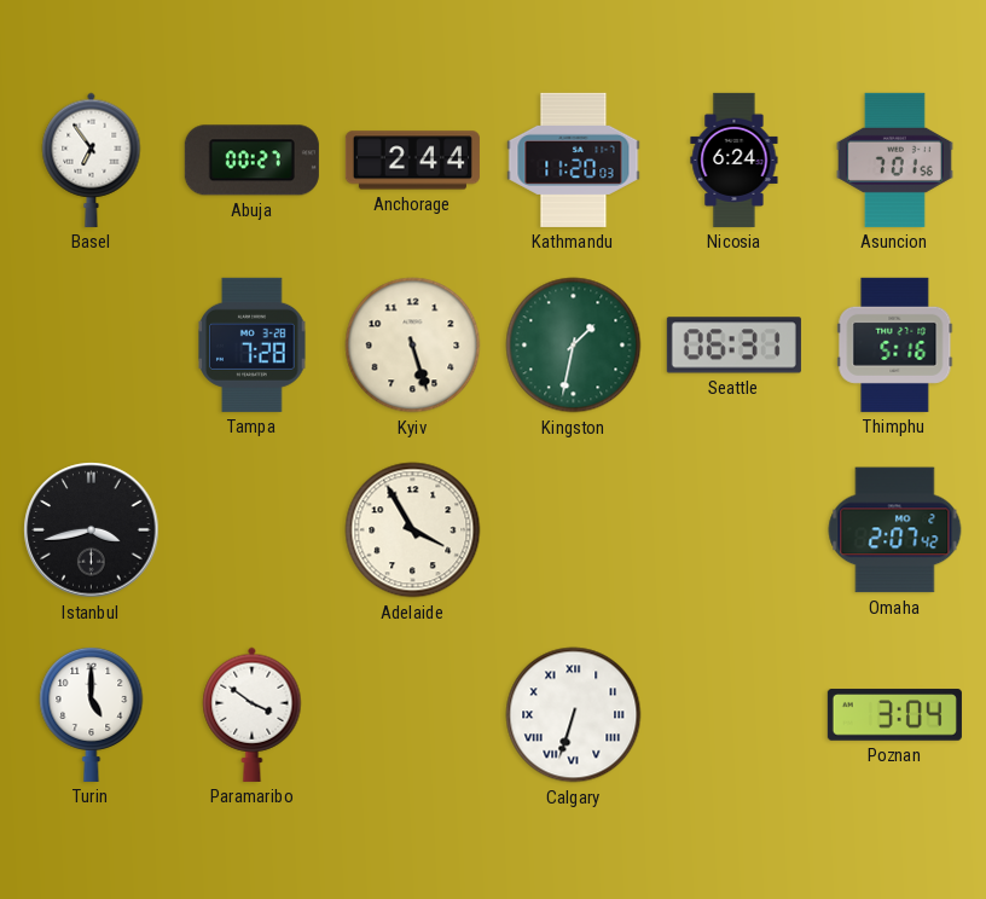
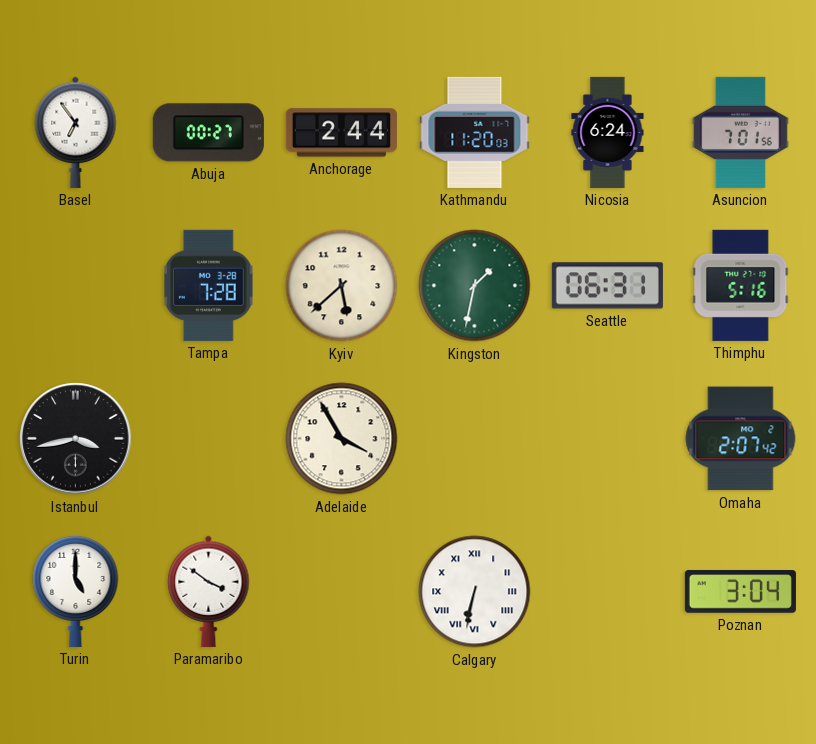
Kyiv: 5:27 -> 5:38
Calgary: 6:33 -> 6:32
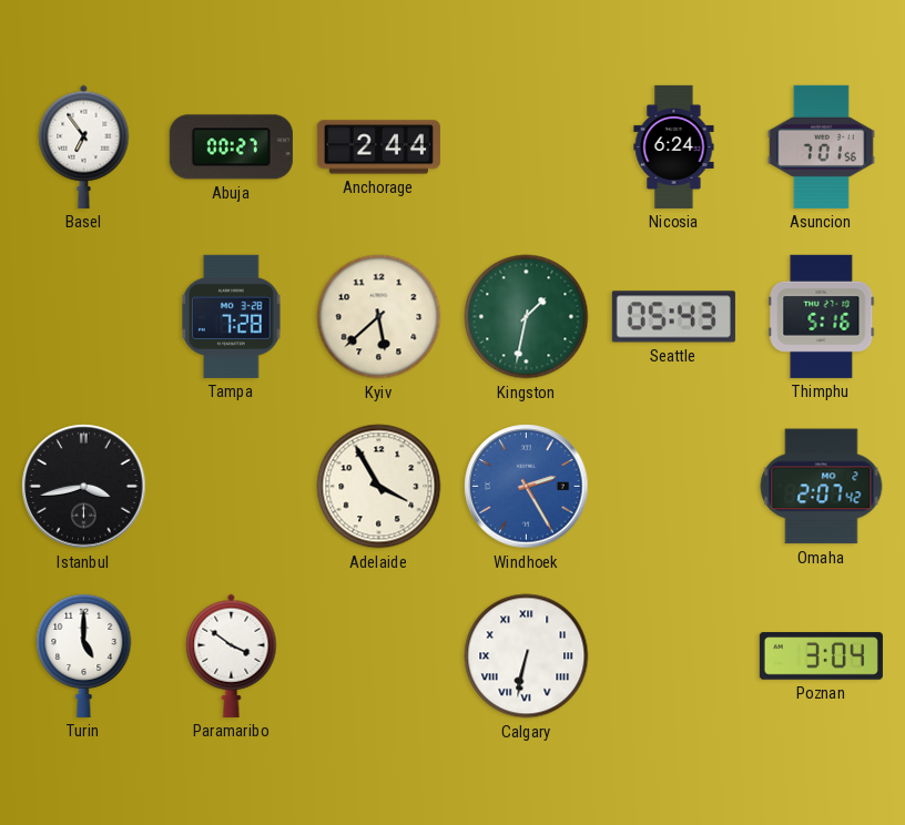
Kathmandu: 11:20 -> none
Seattle: 06:31 -> 05:43
Windhoek: none -> 2:25
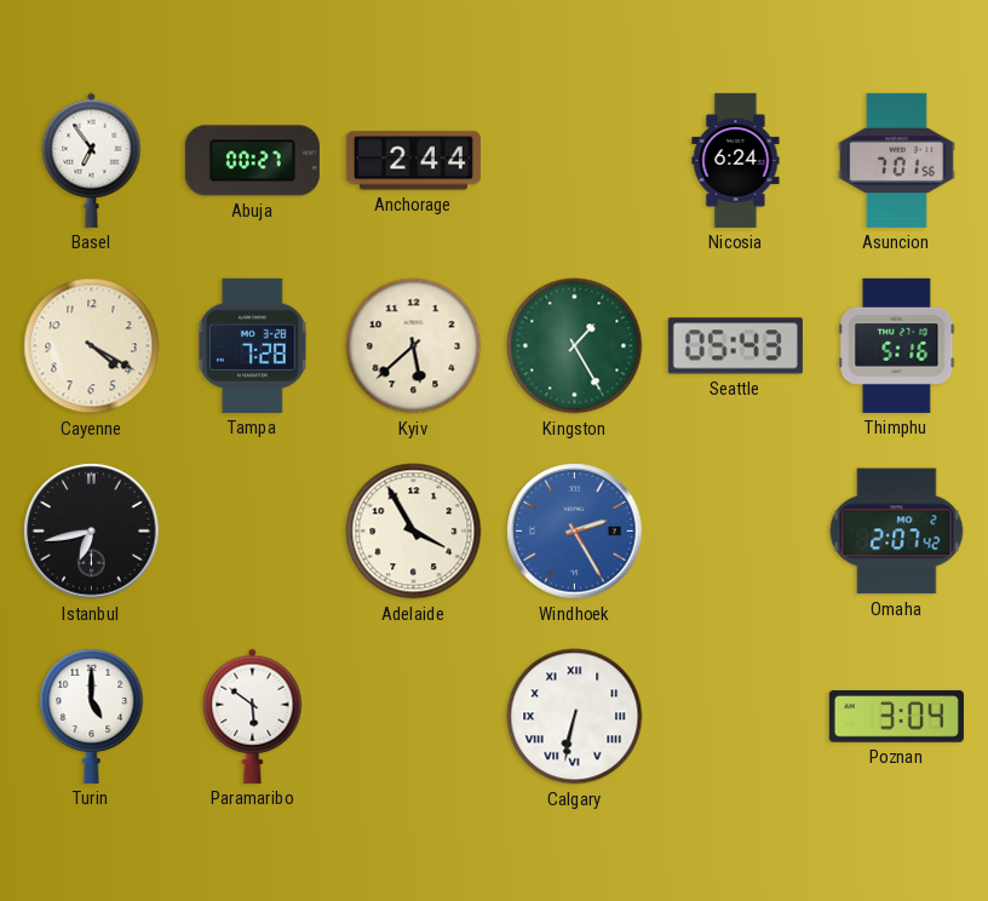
Cayenne: none -> 4:20
Kingston: 1:32 -> 1:25
Istanbul: 3:43 -> 6:43
Paramaribo: 3:51 -> 5:51
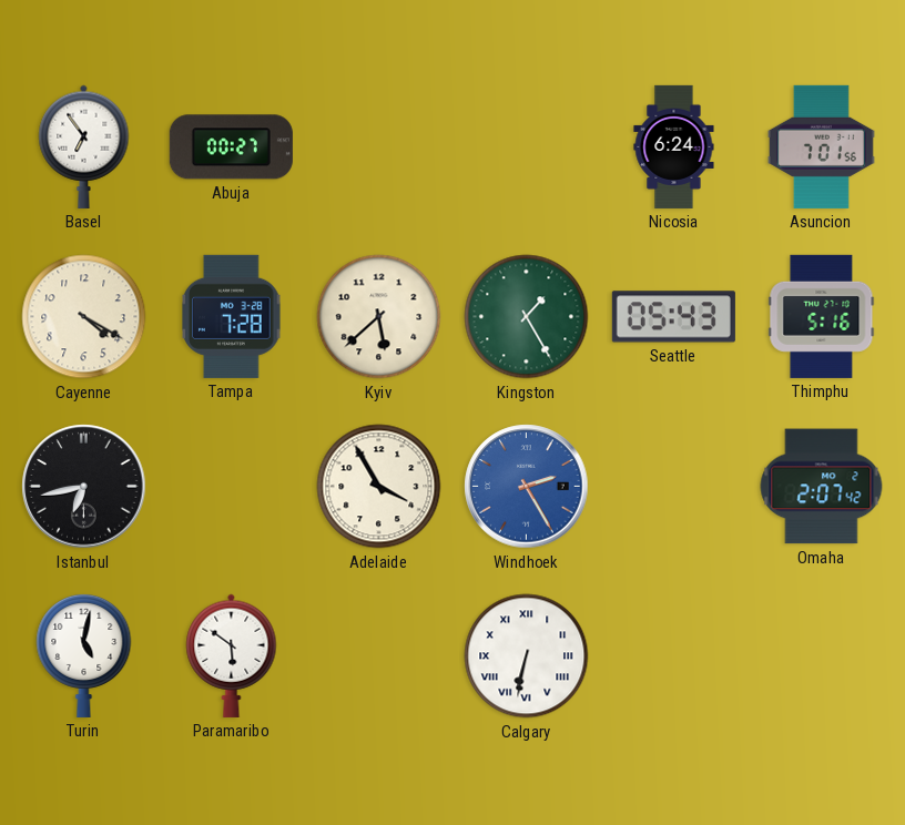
Anchorage: 2:44 -> none
Turin: 5:00 -> 5:02
Poznan: 3:04 -> none
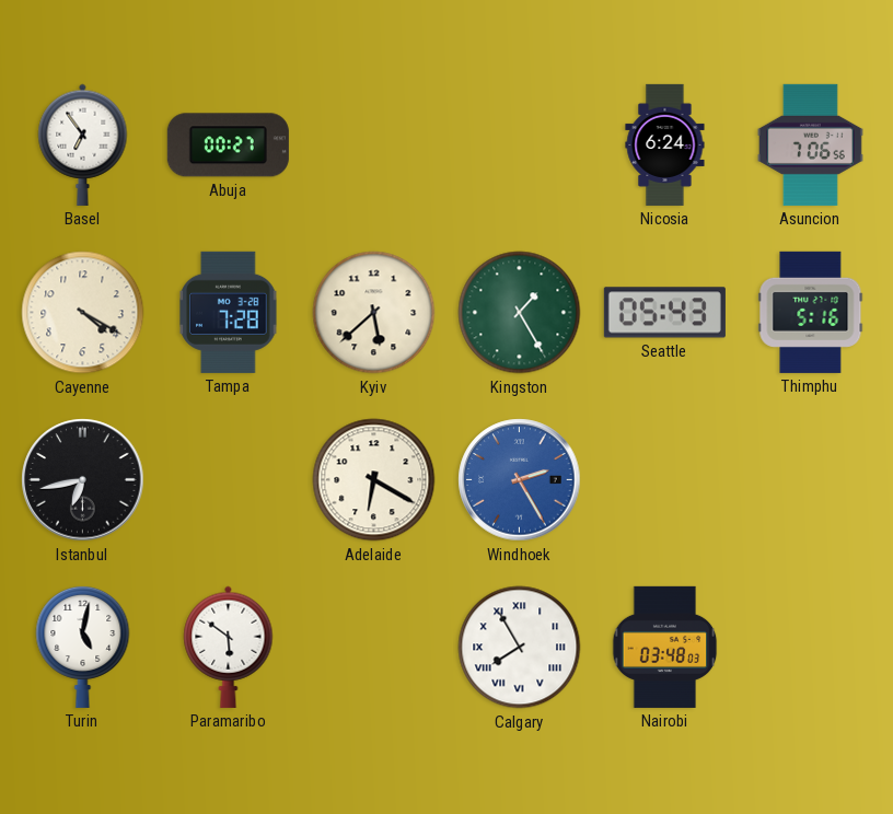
Asuncion: 7:01 -> 7:06
Adelaide: 3:55 -> 6:20
Omaha: 2:07 -> none
Calgary: 6:32 -> 7:55
Nairobi: none -> 03:48
